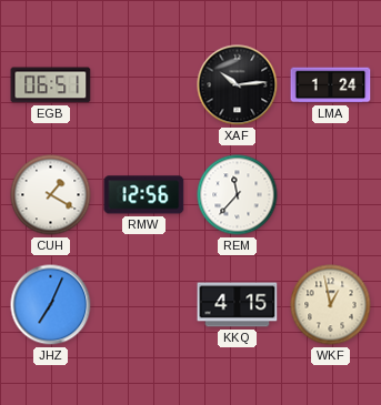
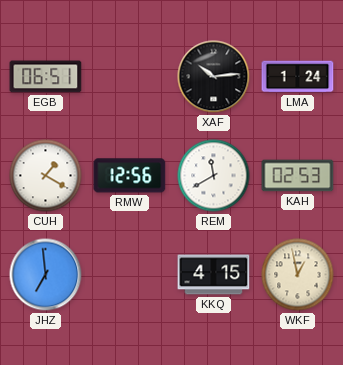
REM: 11:37 -> 11:40
KAH: none -> 02:53
JHZ: 7:04 -> 6:59
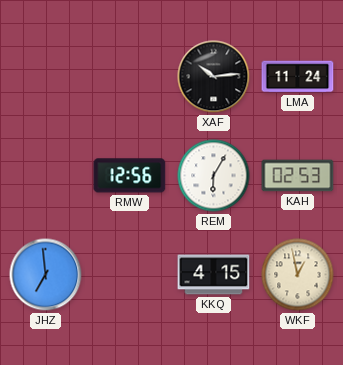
EGB: 06:51 -> none
LMA: 1:24 -> 11:24
CUH: 1:20 -> none
REM: 11:40 -> 6:05
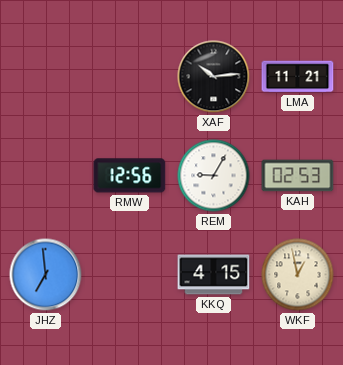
LMA: 11:24 -> 11:21
REM: 6:05 -> 9:05
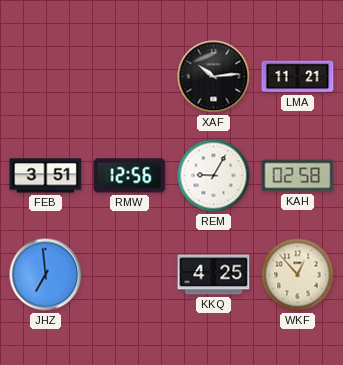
FEB: none -> 3:51
KAH: 02:53 -> 02:58
KKQ: 4:15 -> 4:25
WKF: 12:58 -> 12:53
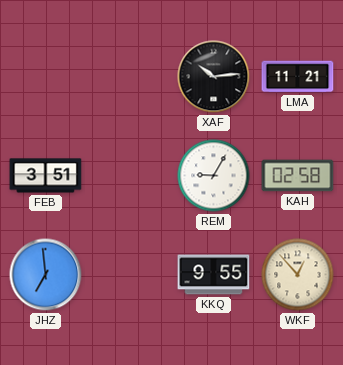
RMW: 12:56 -> none
KKQ: 4:25 -> 9:55
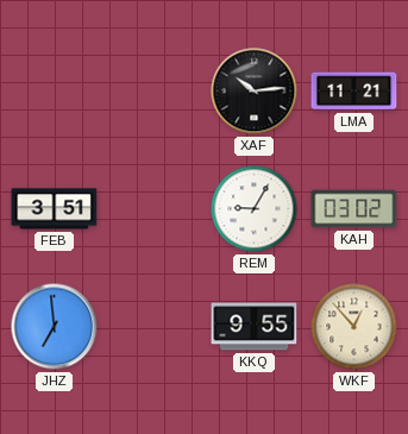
KAH: 02:58 -> 03:02
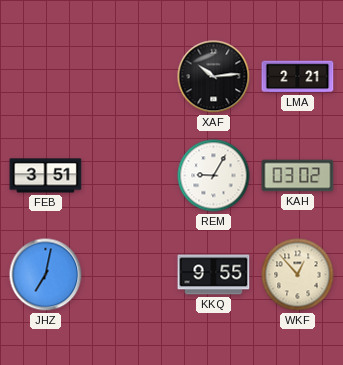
LMA: 11:21 -> 2:21
JHZ: 6:59 -> 7:02
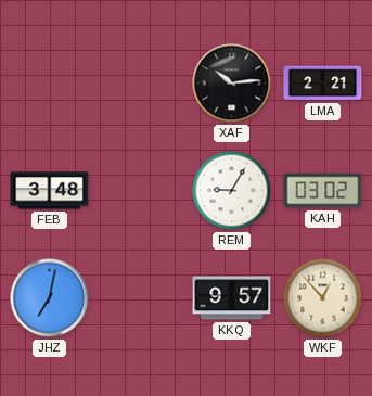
FEB: 3:51 -> 3:48
KKQ: 9:55 -> 9:57
